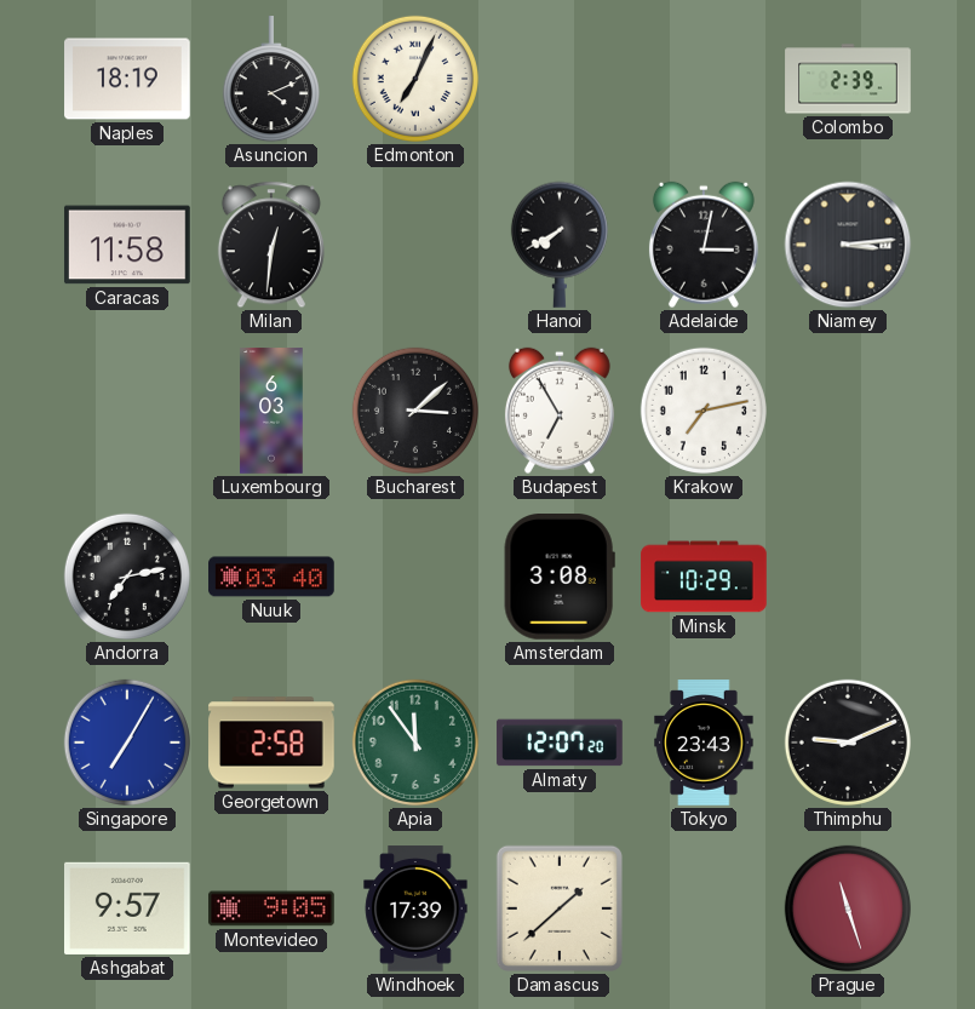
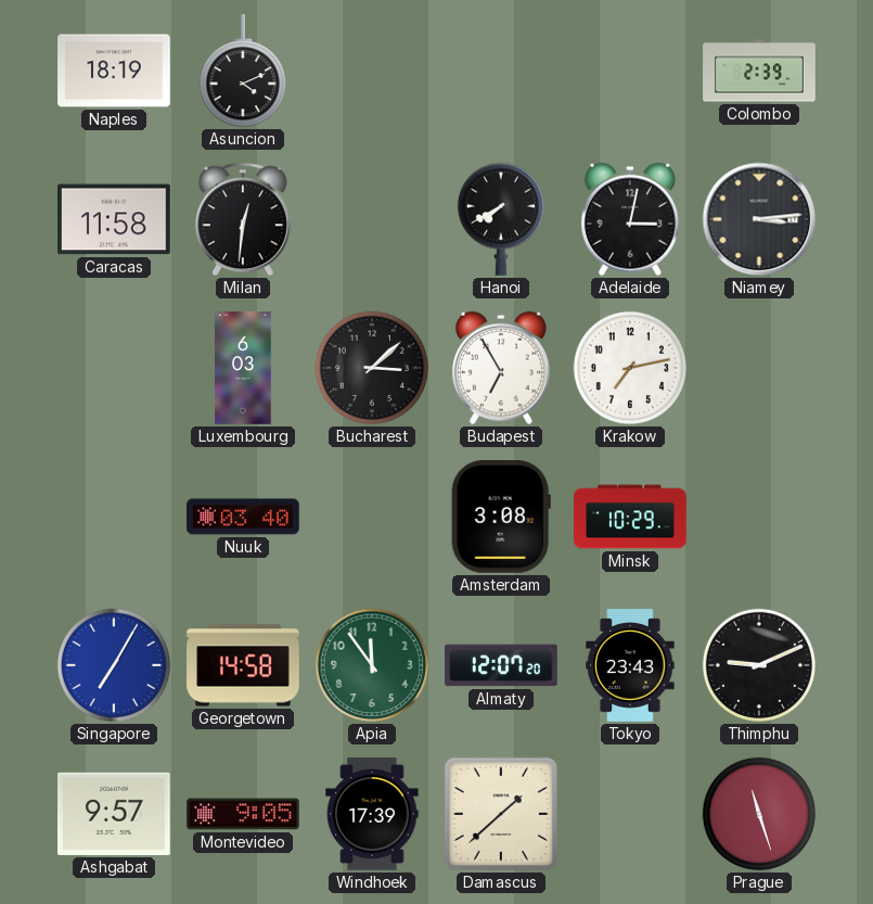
Edmonton: 7:04 -> none
Andorra: 7:13 -> none
Georgetown: 2:58 -> 14:58
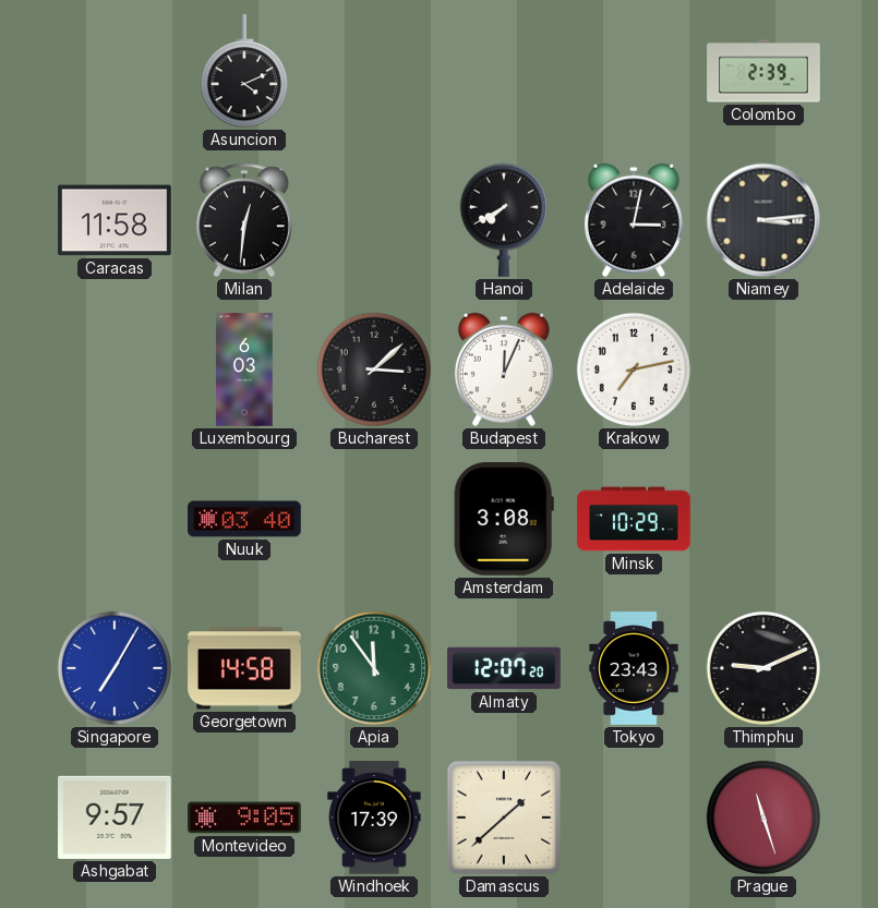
Naples: 18:19 -> none
Budapest: 6:55 -> 12:04
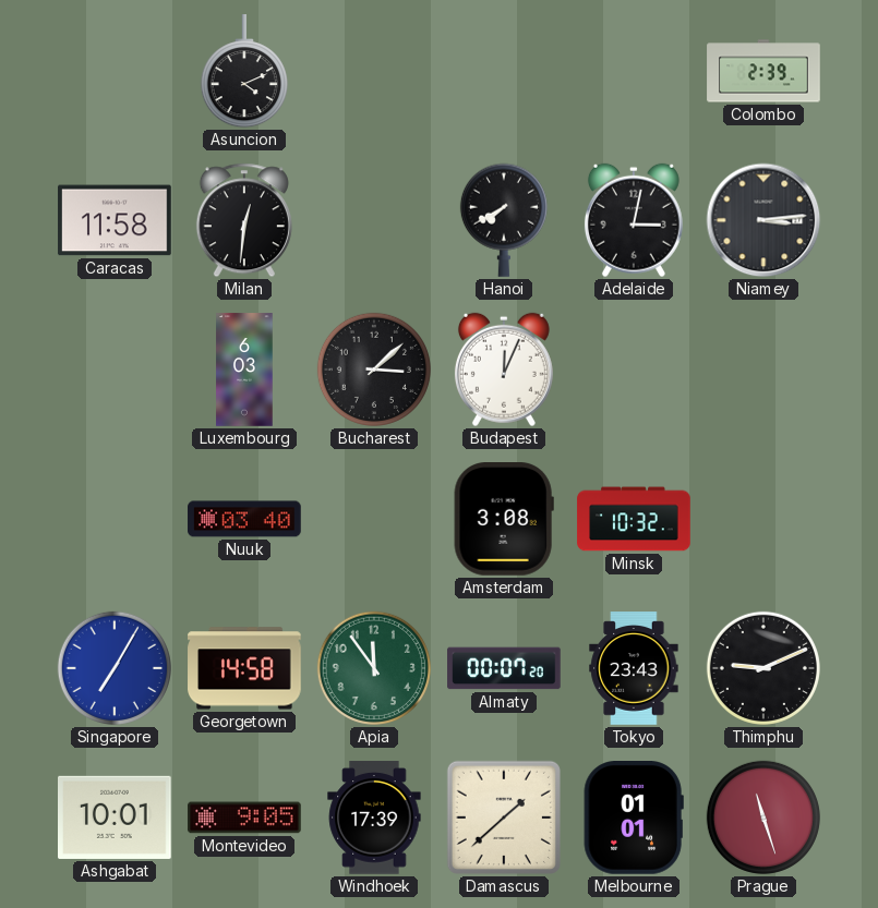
Krakow: 7:13 -> none
Minsk: 10:29 -> 10:32
Almaty: 12:07 -> 00:07
Ashgabat: 9:57 -> 10:01
Melbourne: none -> 01:01
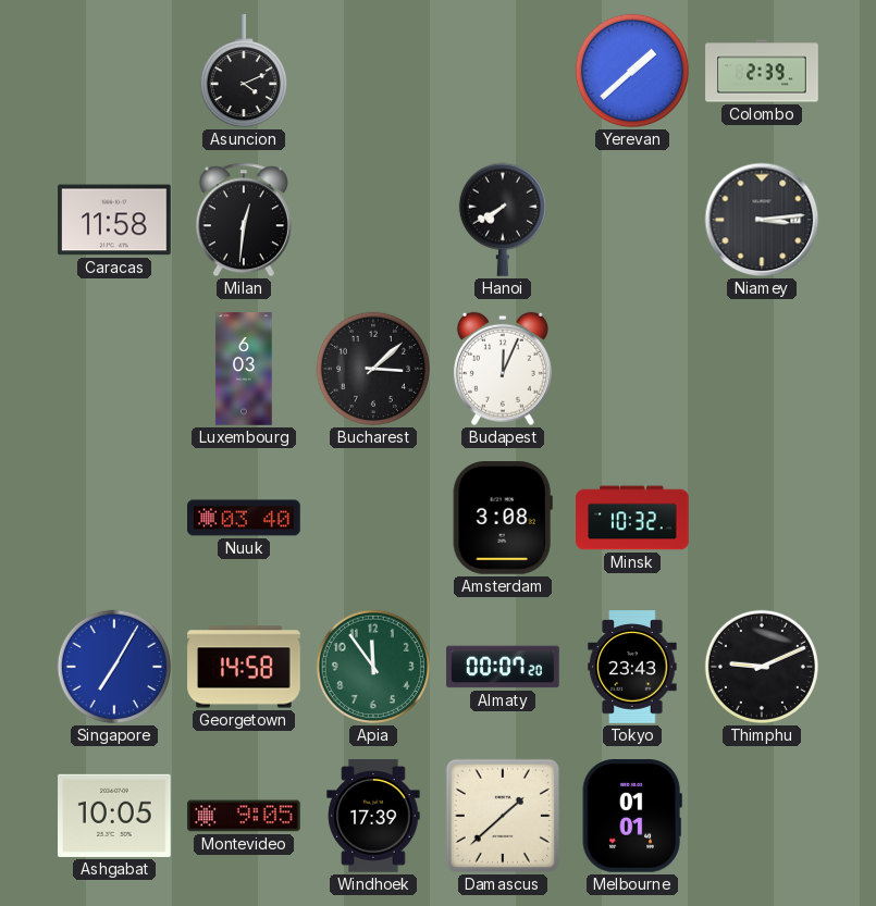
Yerevan: none -> 1:38
Adelaide: 3:02 -> none
Ashgabat: 10:01 -> 10:05
Prague: 11:27 -> none
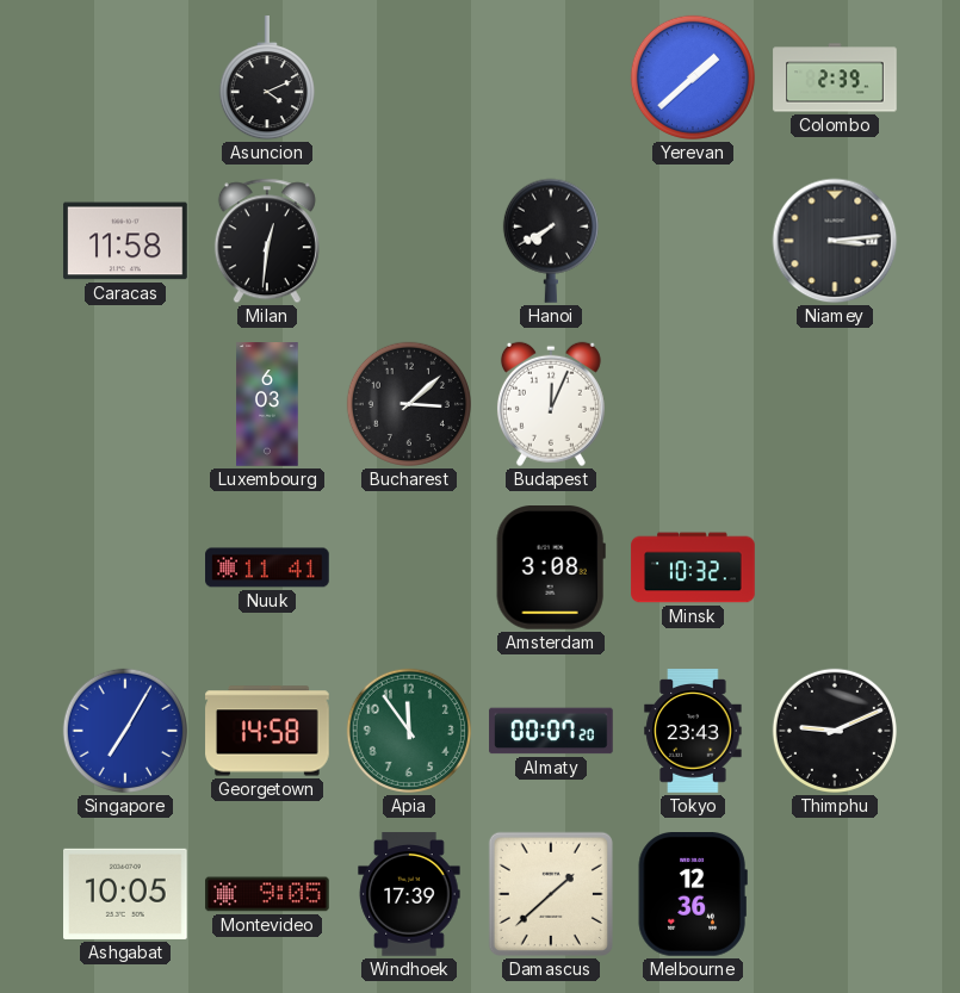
Nuuk: 03:40 -> 11:41
Melbourne: 01:01 -> 12:36
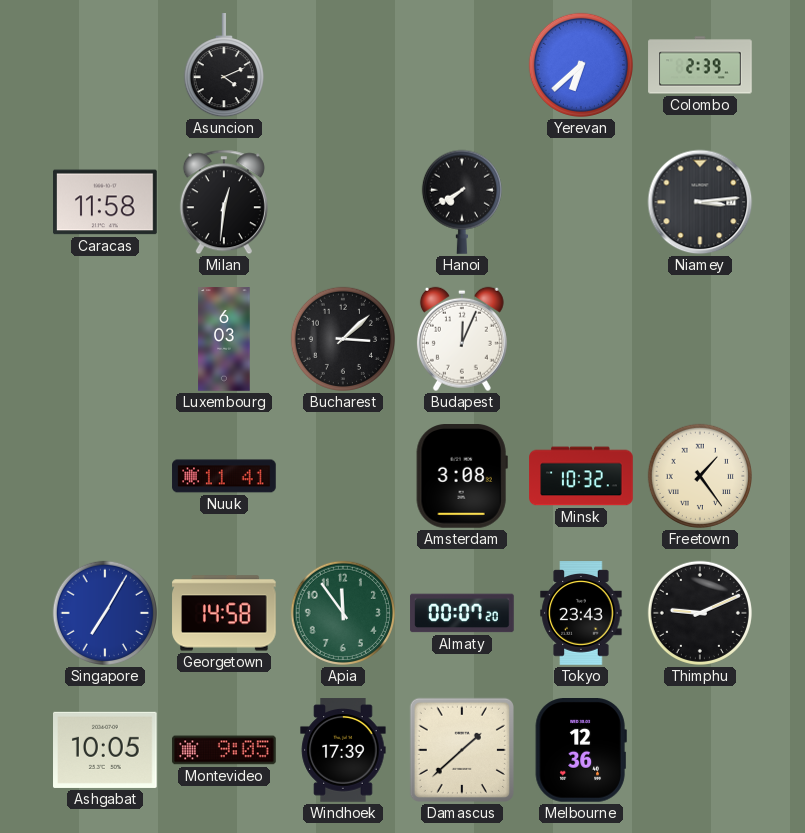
Yerevan: 1:38 -> 6:38
Freetown: none -> 1:24
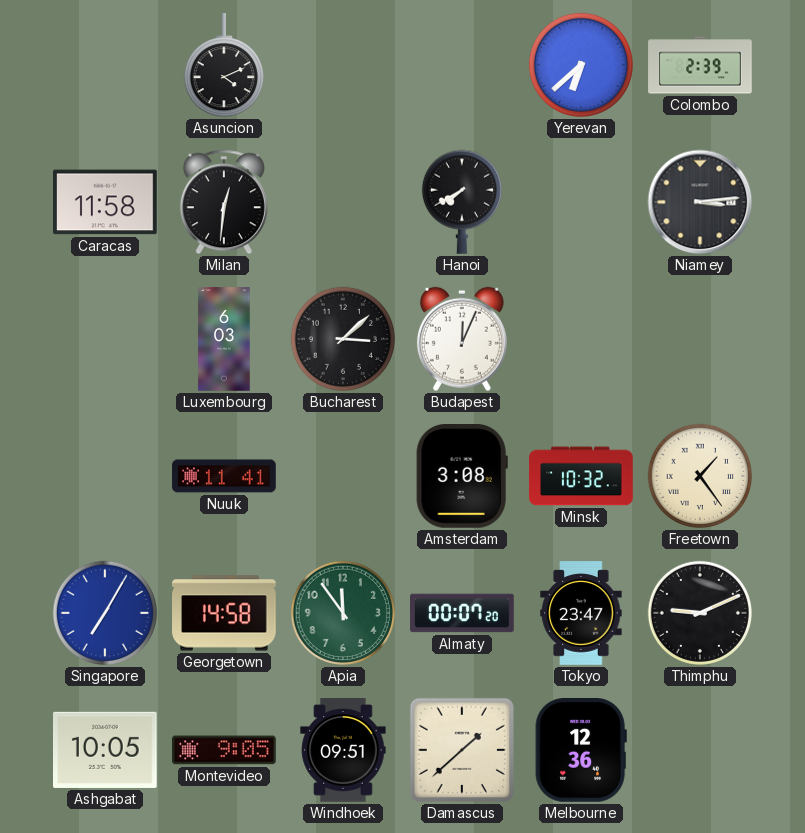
Tokyo: 23:43 -> 23:47
Windhoek: 17:39 -> 09:51
